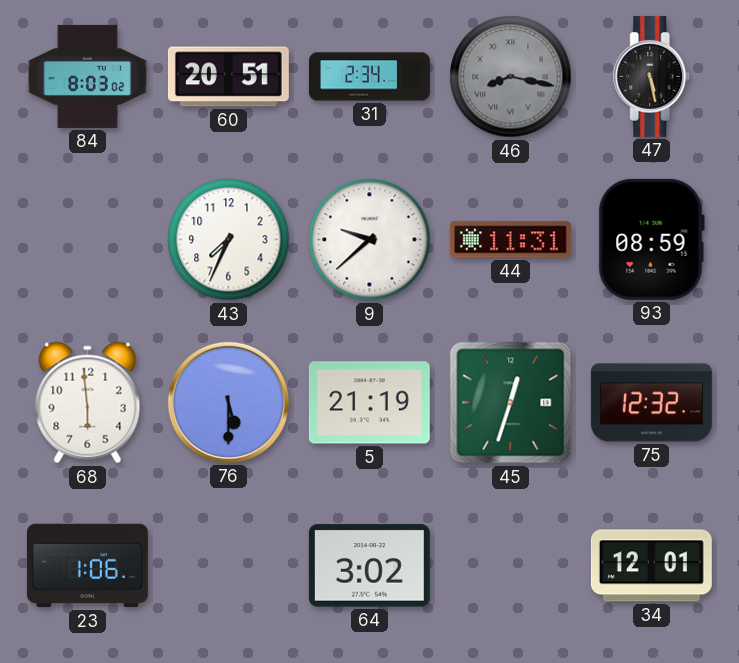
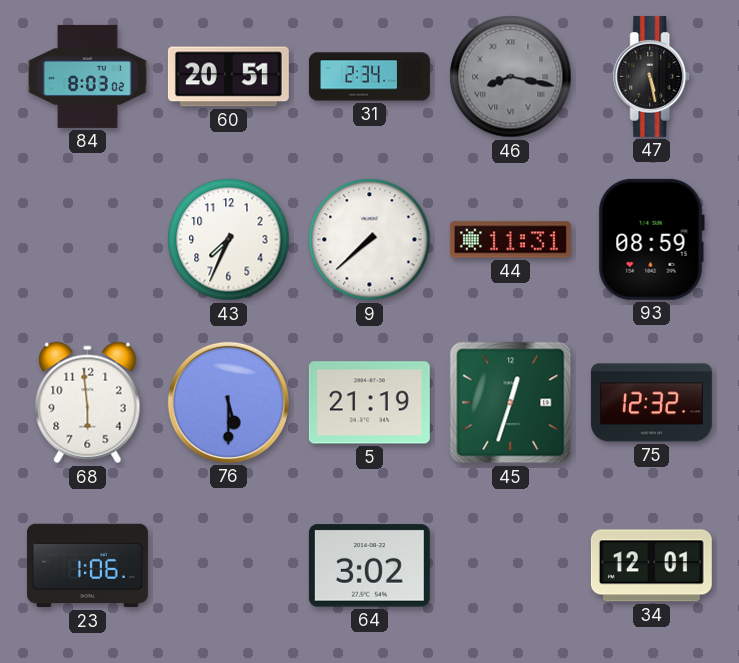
9: 9:38 -> 7:38
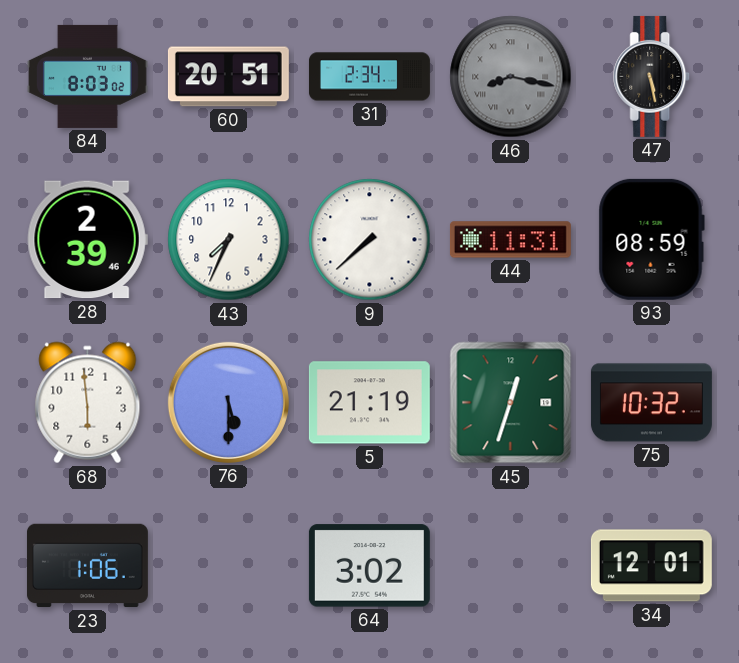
28: none -> 2:39
75: 12:32 -> 10:32
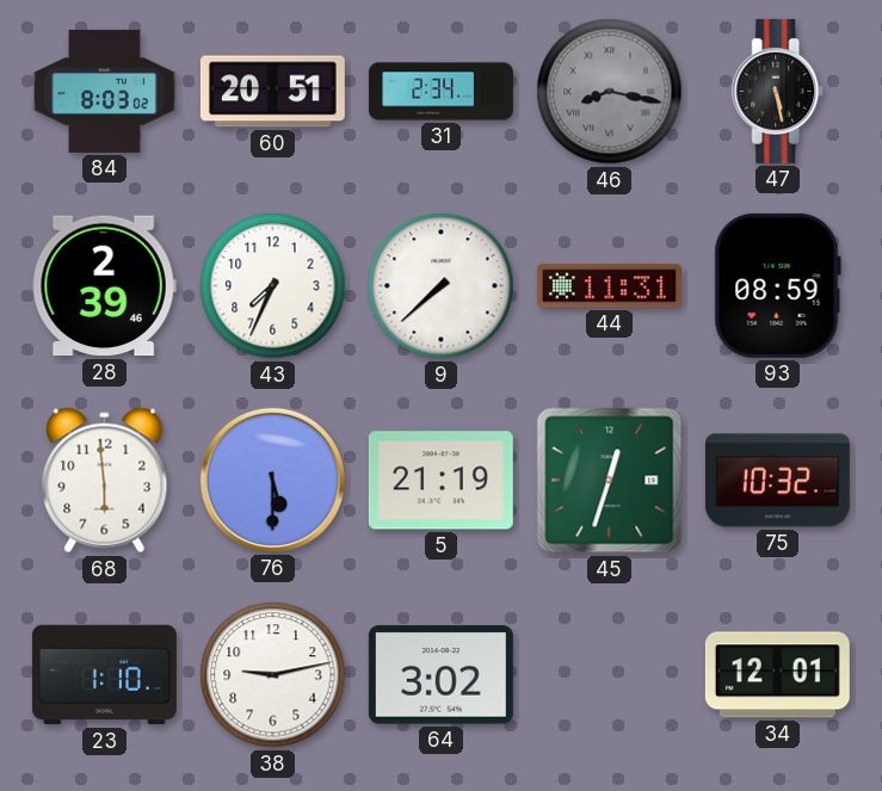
23: 1:06 -> 1:10
38: none -> 9:13
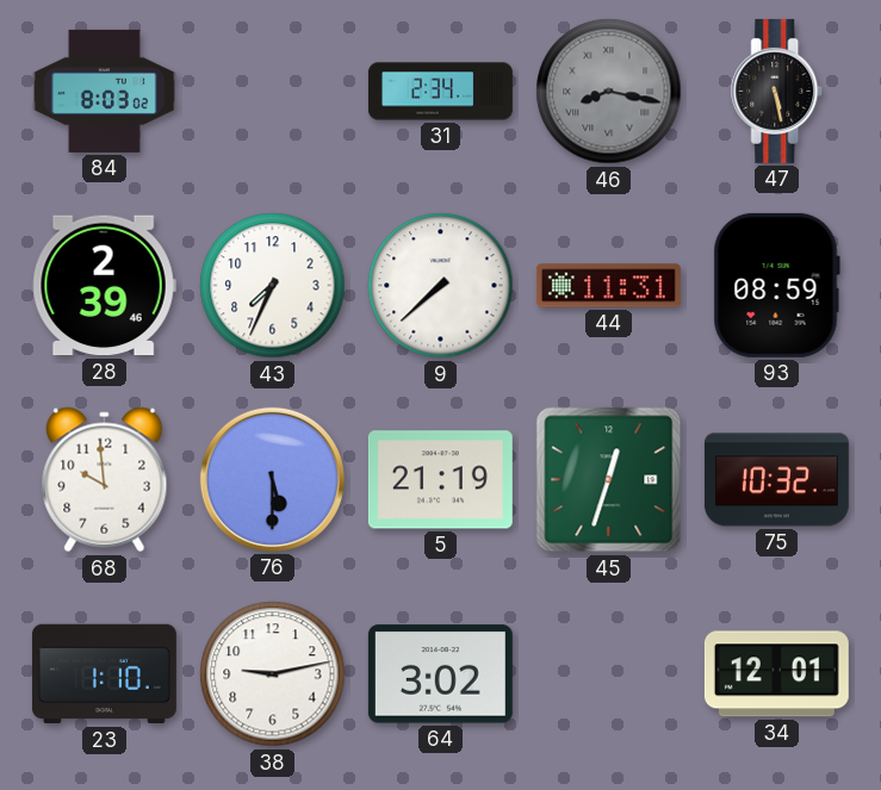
60: 20:51 -> none
68: 5:59 -> 9:59
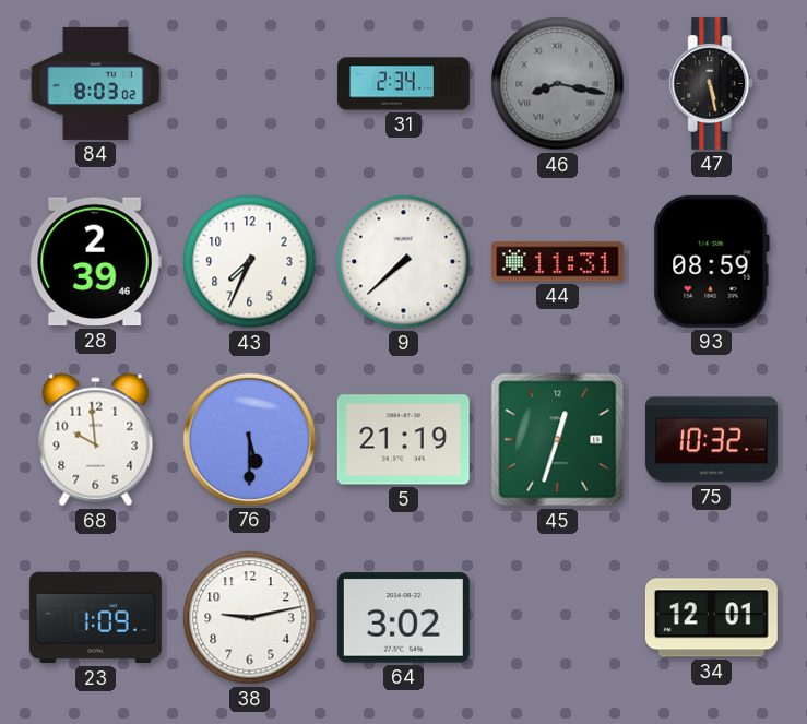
23: 1:10 -> 1:09
